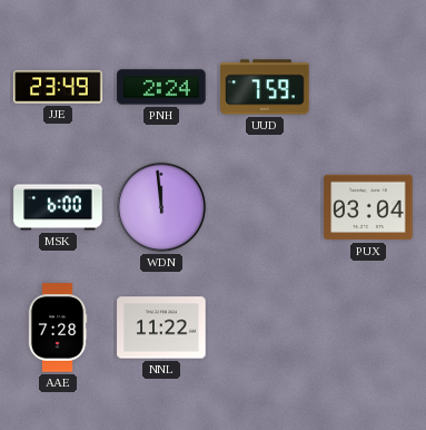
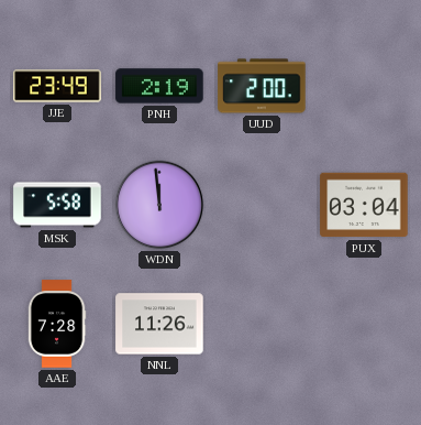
PNH: 2:24 -> 2:19
UUD: 7:59 -> 2:00
MSK: 6:00 -> 5:58
NNL: 11:22 -> 11:26
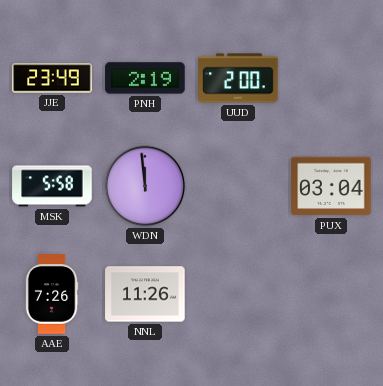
AAE: 7:28 -> 7:26
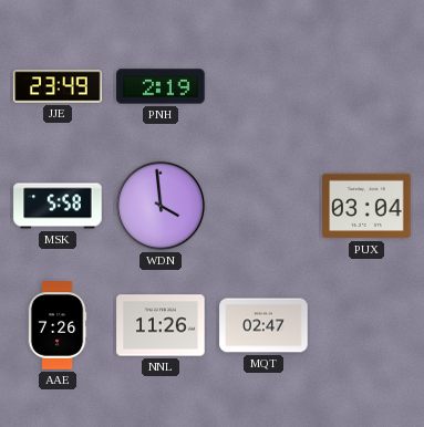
UUD: 2:00 -> none
WDN: 11:59 -> 3:59
MQT: none -> 02:47
